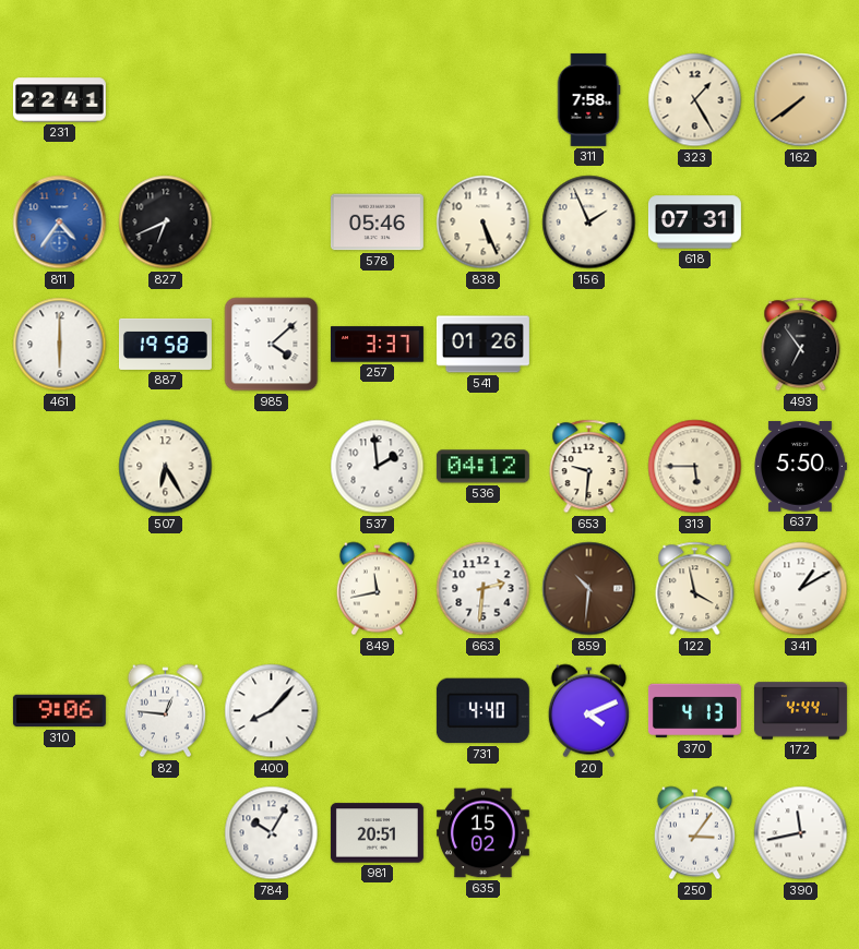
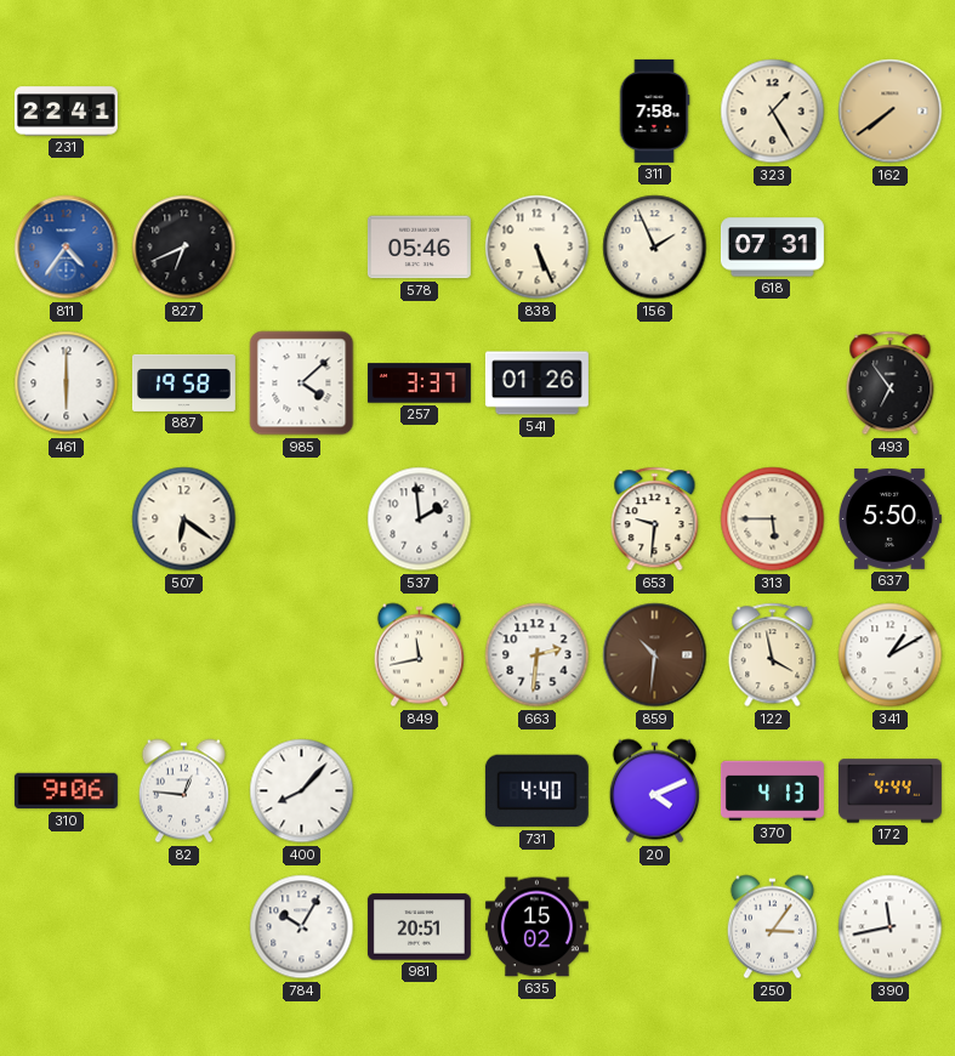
507: 6:25 -> 6:21
536: 04:12 -> none
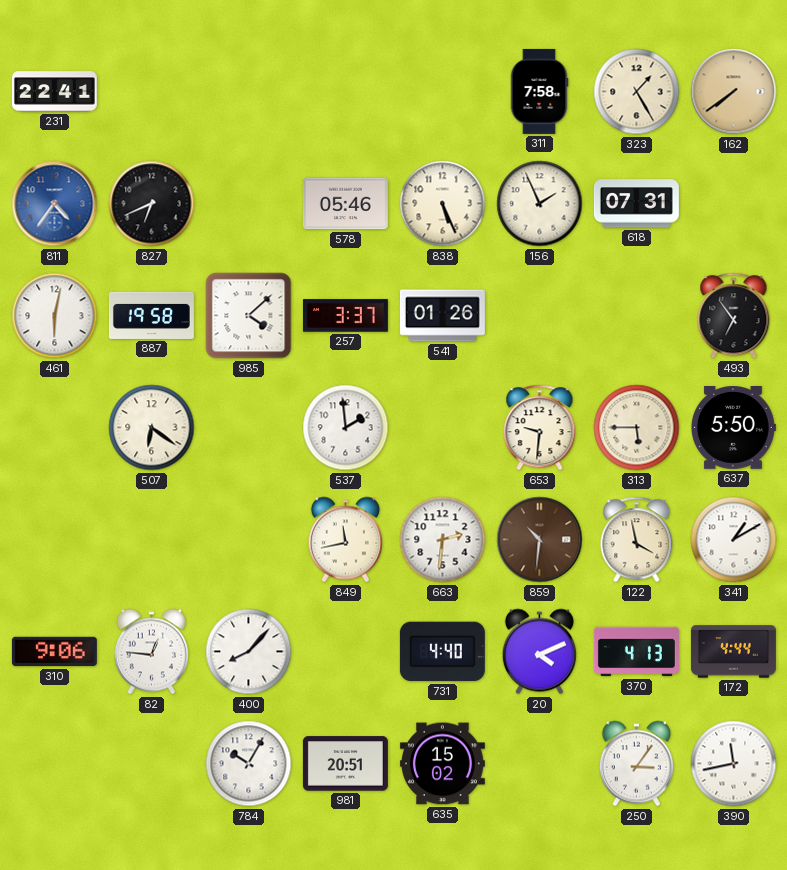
461: 6:00 -> 6:02
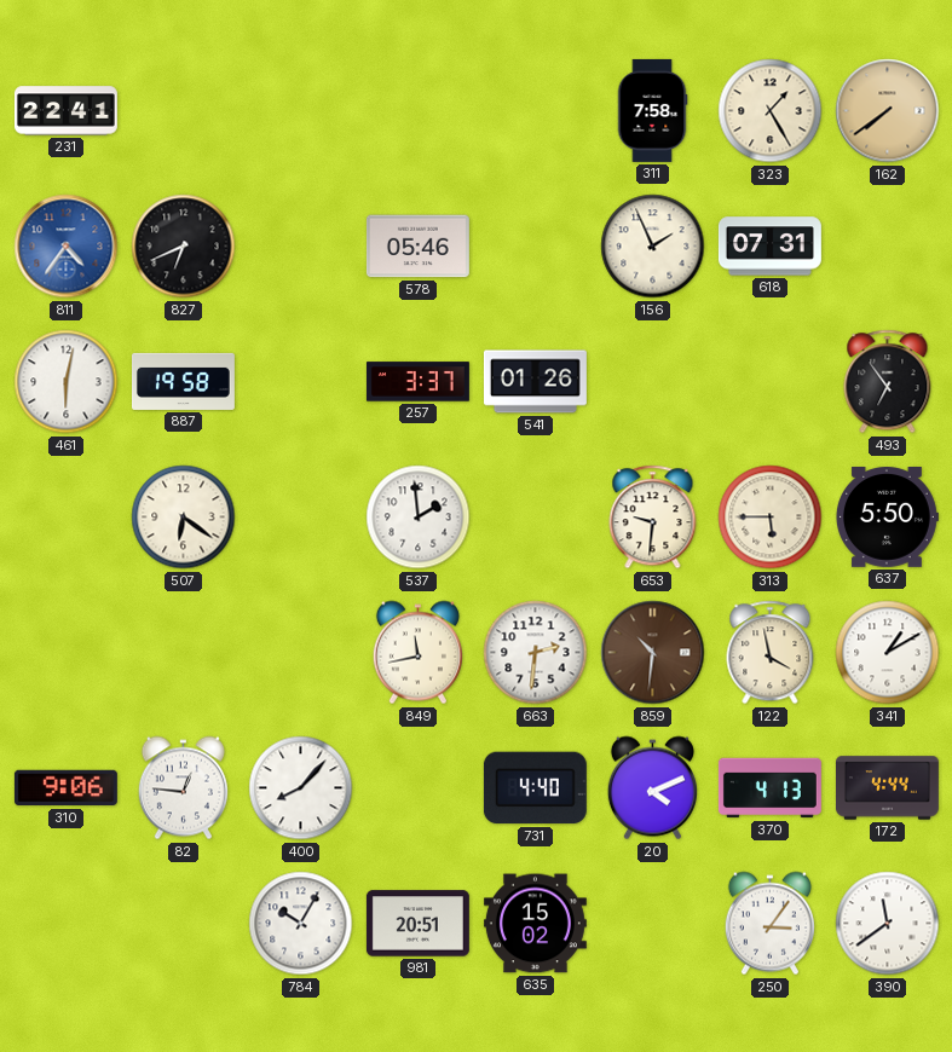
838: 5:26 -> none
985: 4:08 -> none
390: 11:43 -> 11:39
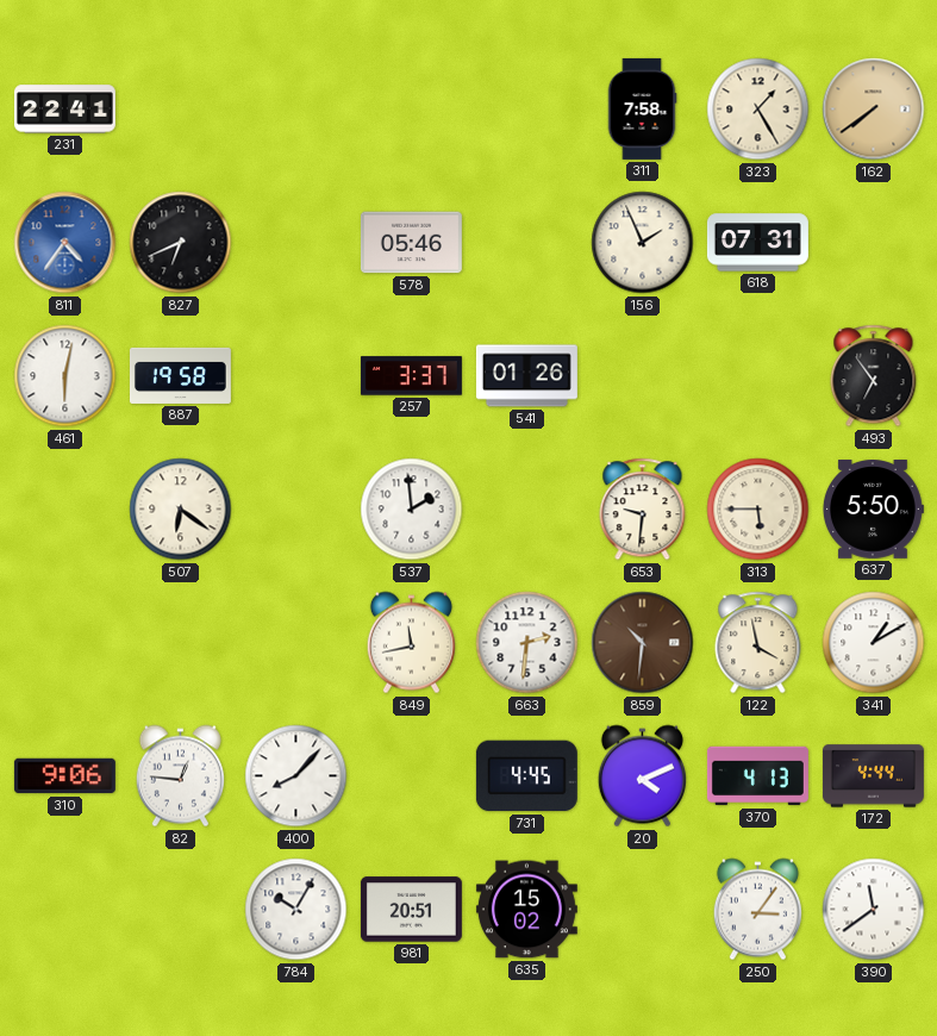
731: 4:40 -> 4:45
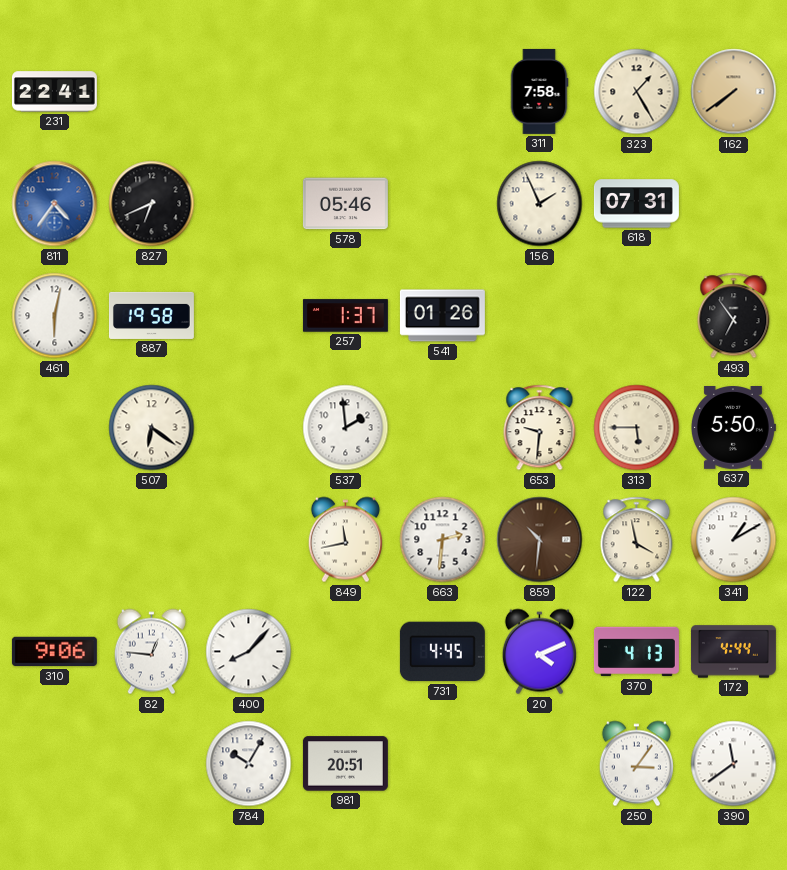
257: 3:37 -> 1:37
635: 15:02 -> none
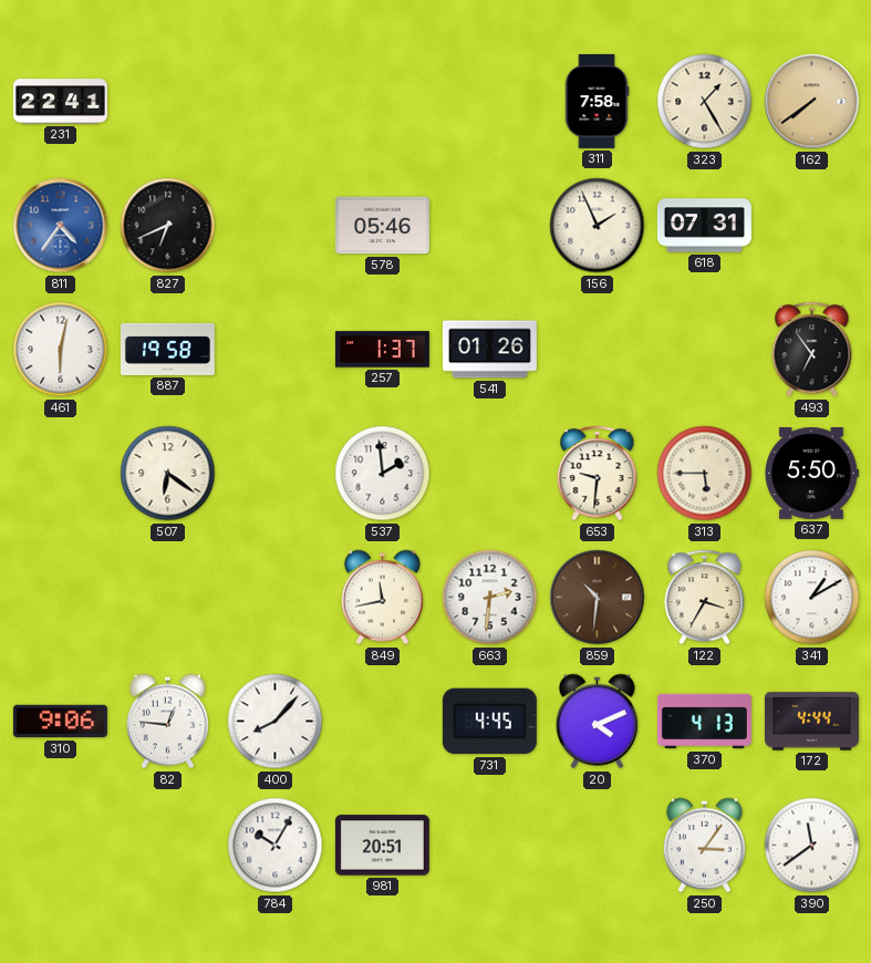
122: 3:58 -> 3:35
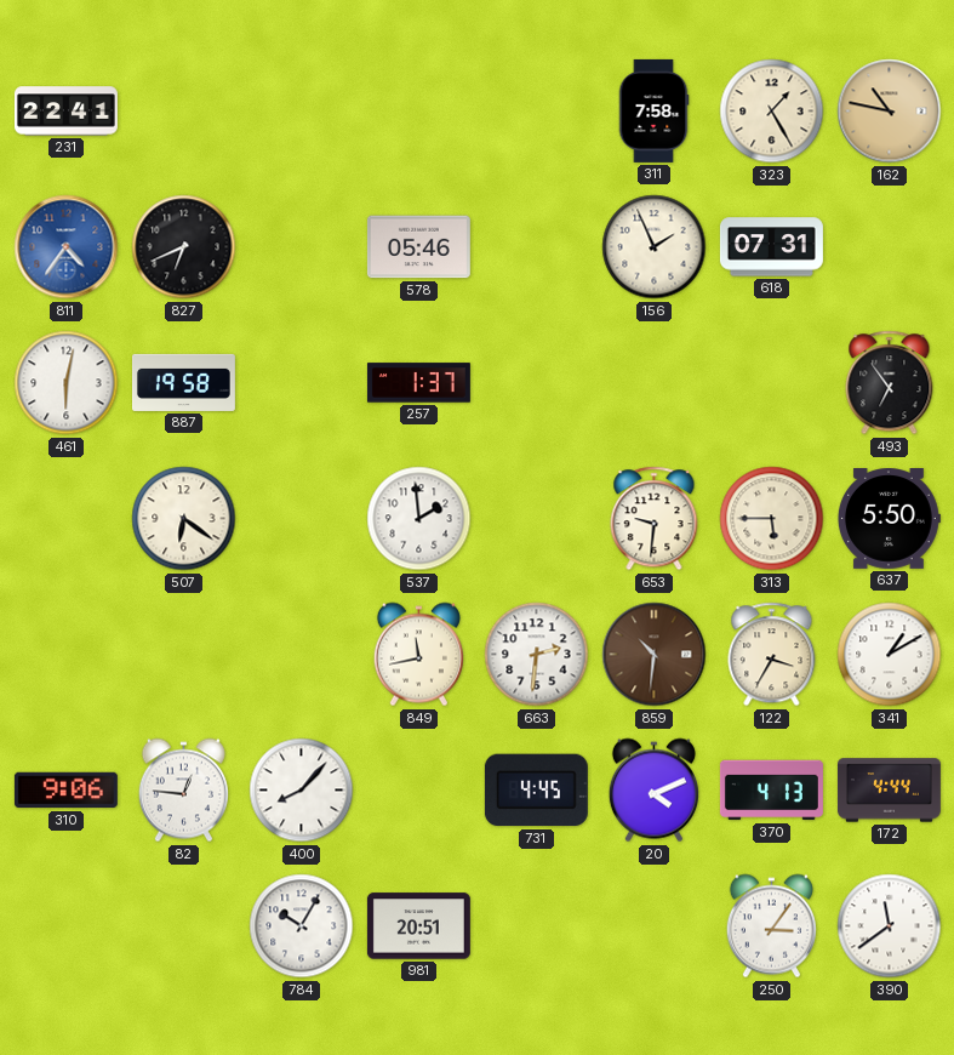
162: 7:39 -> 10:47
541: 01:26 -> none
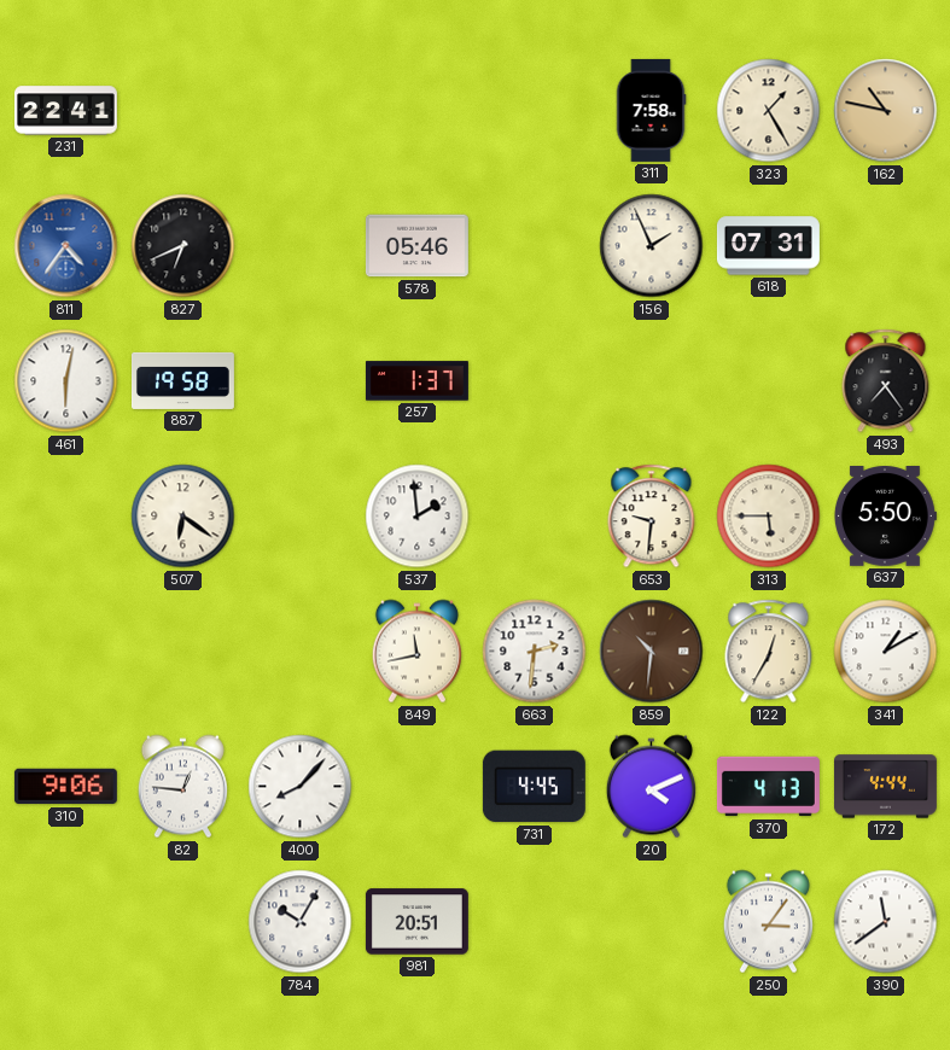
493: 6:54 -> 7:24
122: 3:35 -> 12:35
